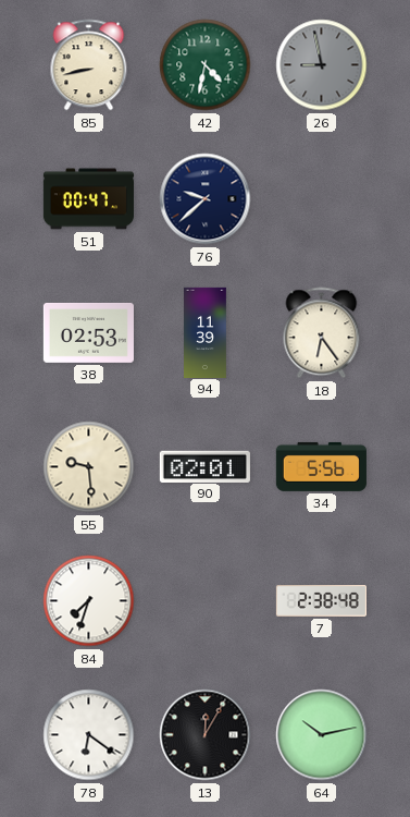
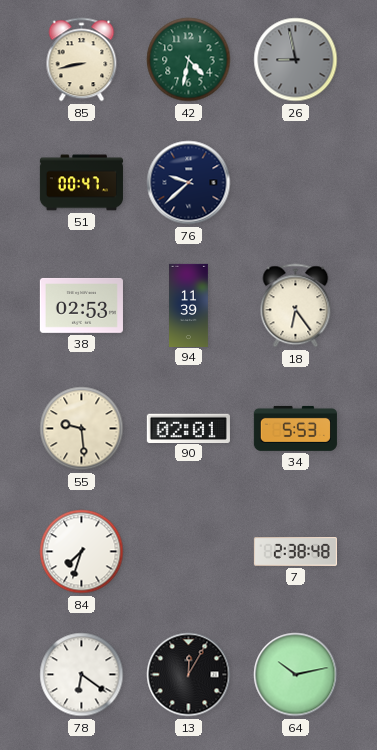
34: 5:56 -> 5:53
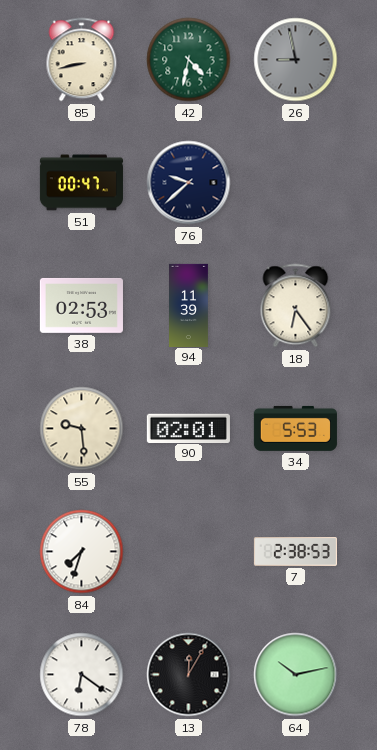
7: 2:38:48 -> 2:38:53
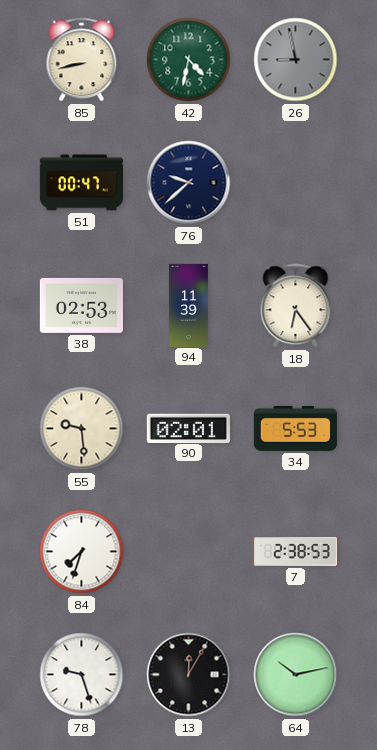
78: 6:21 -> 9:27
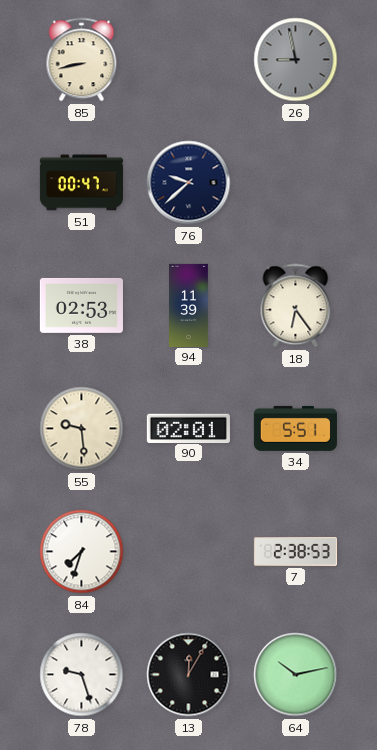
42: 4:32 -> none
34: 5:53 -> 5:51
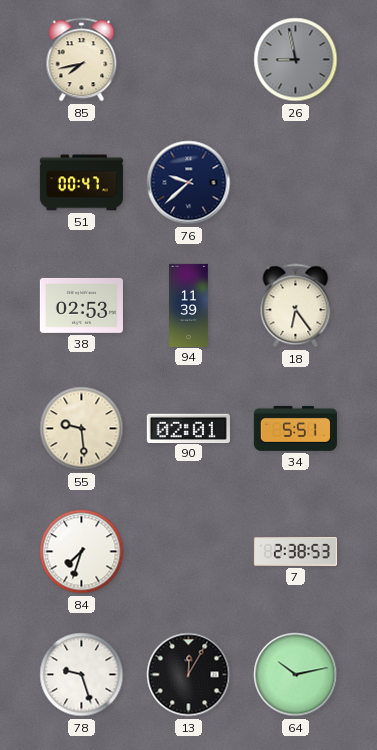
85: 8:43 -> 7:43
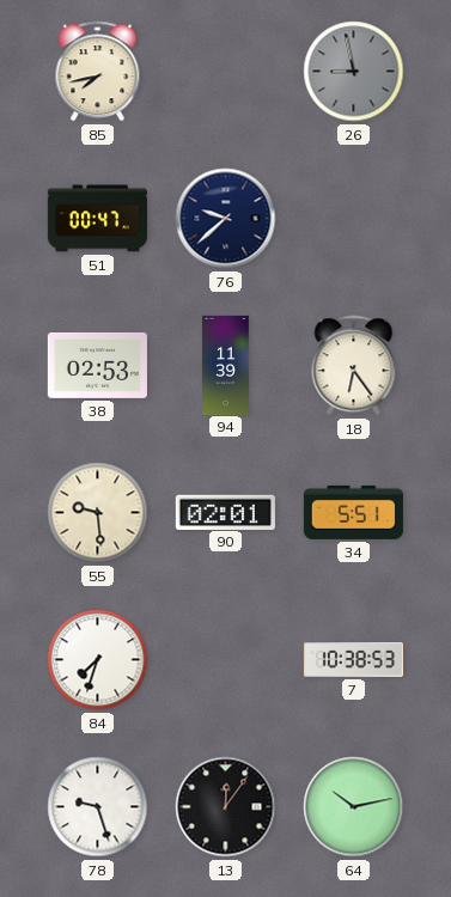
7: 2:38 -> 10:38
13: 12:05 -> 12:06
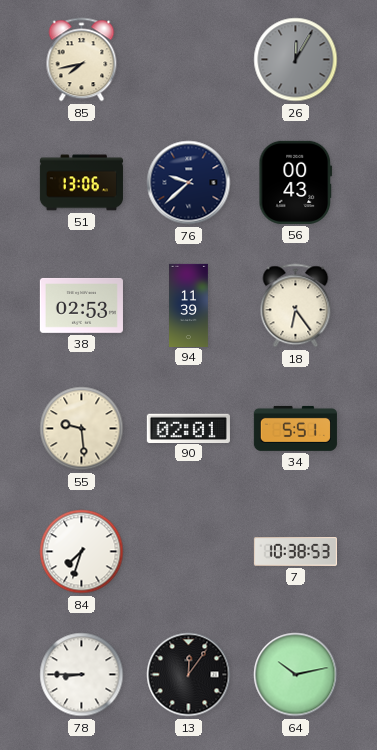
26: 8:58 -> 12:05
51: 00:47 -> 13:06
56: none -> 00:43
78: 9:27 -> 8:45
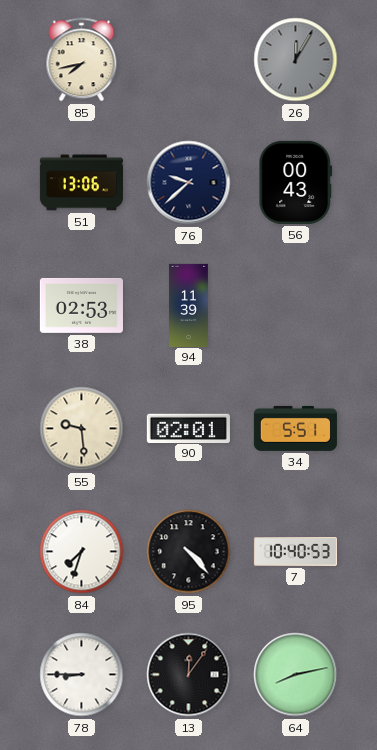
18: 6:24 -> none
95: none -> 4:23
7: 10:38 -> 10:40
64: 10:13 -> 8:13
